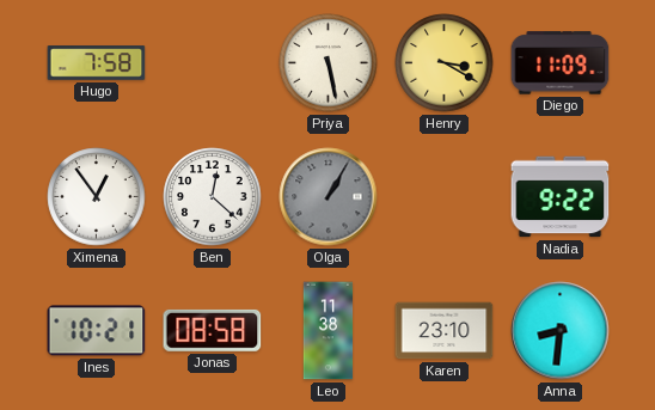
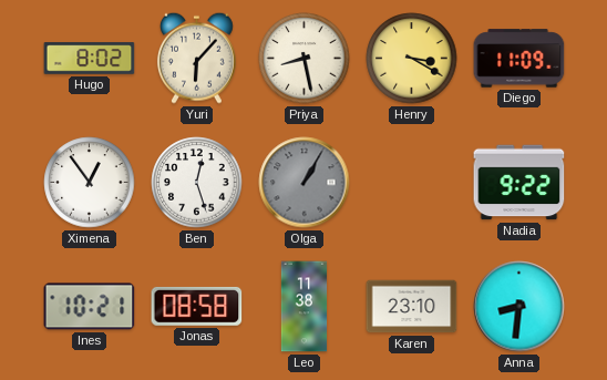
Hugo: 7:58 -> 8:02
Yuri: none -> 6:07
Priya: 5:28 -> 8:28
Ben: 12:22 -> 12:27
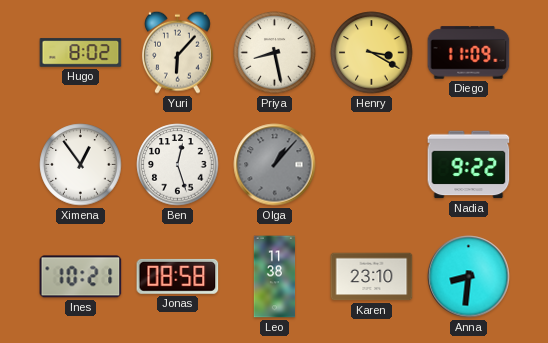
Olga: 1:05 -> 1:07
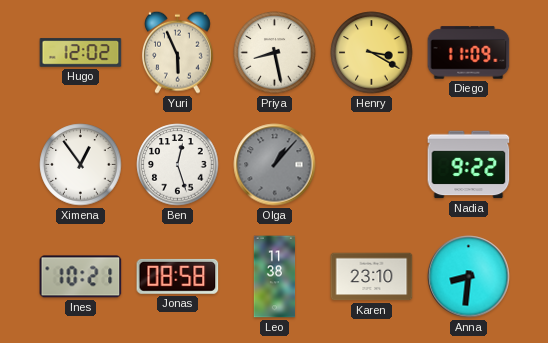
Hugo: 8:02 -> 12:02
Yuri: 6:07 -> 5:56
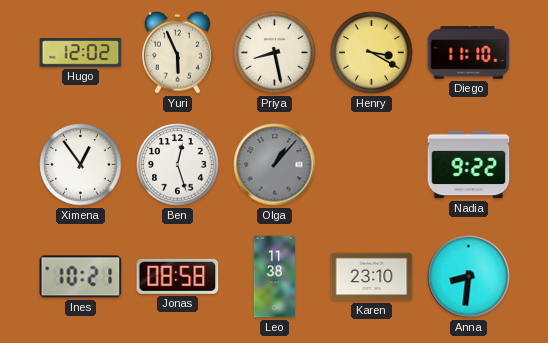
Diego: 11:09 -> 11:10
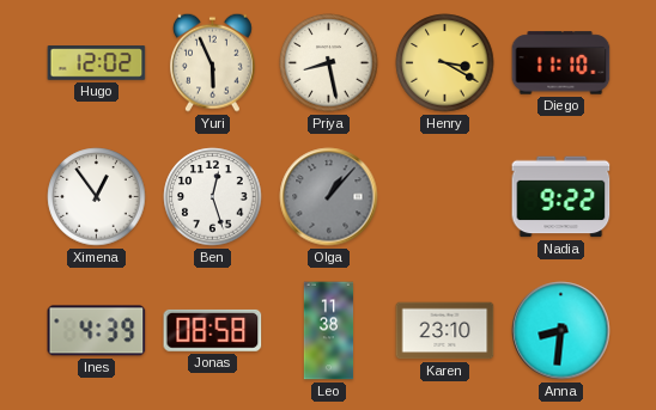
Ines: 10:21 -> 4:39
